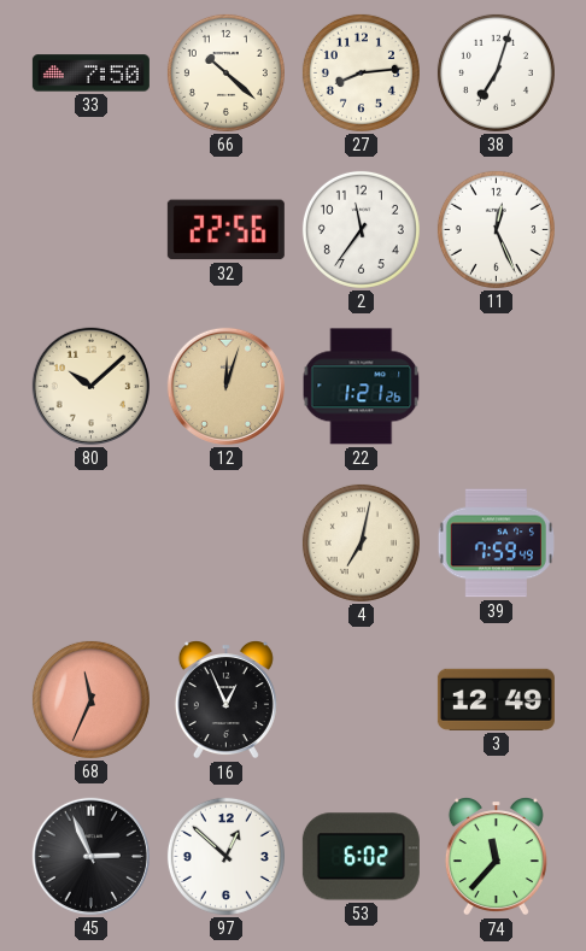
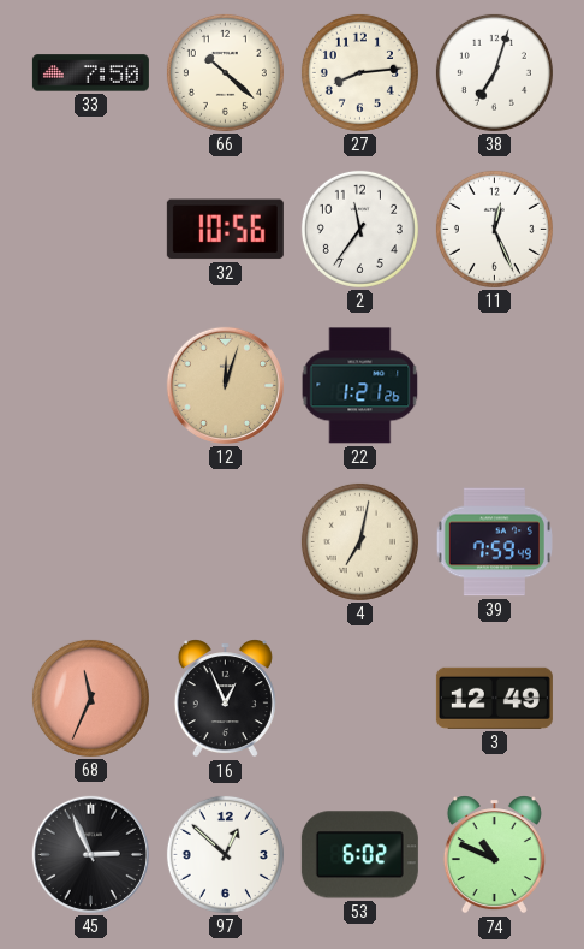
32: 22:56 -> 10:56
80: 10:08 -> none
74: 11:37 -> 10:49
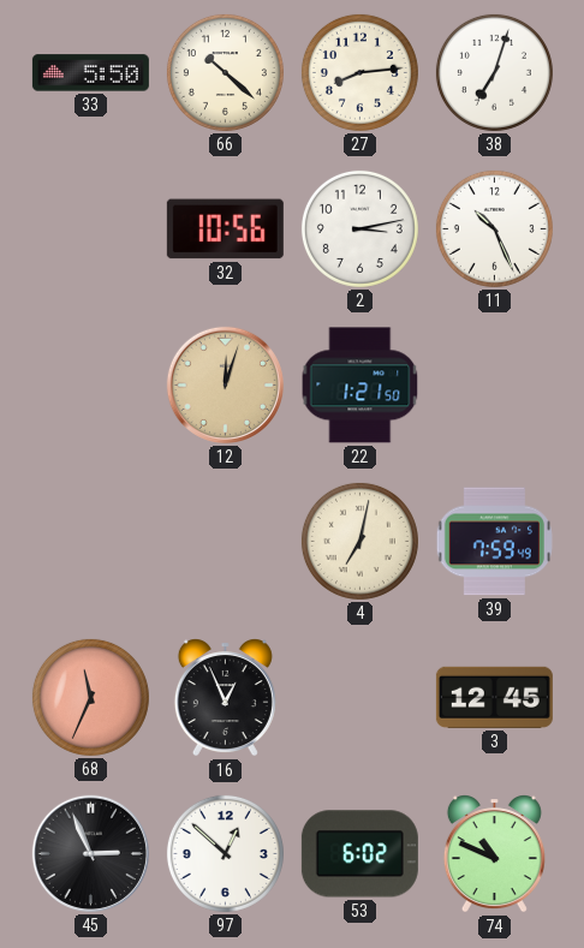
33: 7:50 -> 5:50
2: 11:36 -> 3:13
11: 12:26 -> 10:26
22: 1:21:26 -> 1:21:50
3: 12:49 -> 12:45
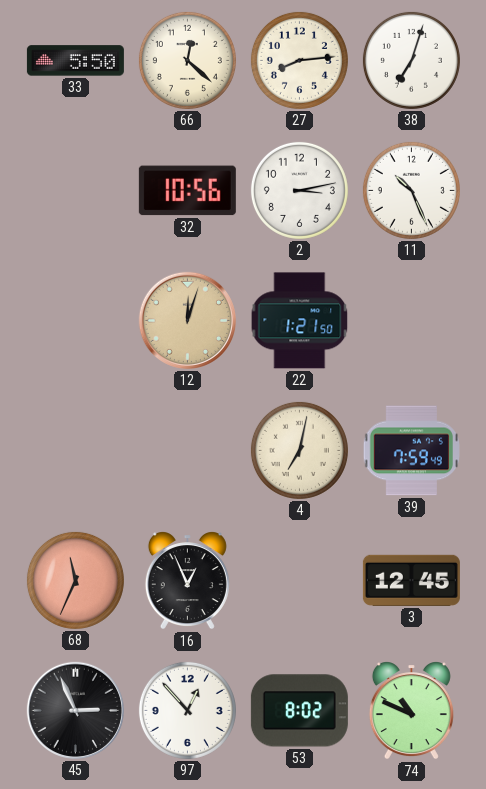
66: 10:22 -> 12:22
97: 12:52 -> 12:53
53: 6:02 -> 8:02
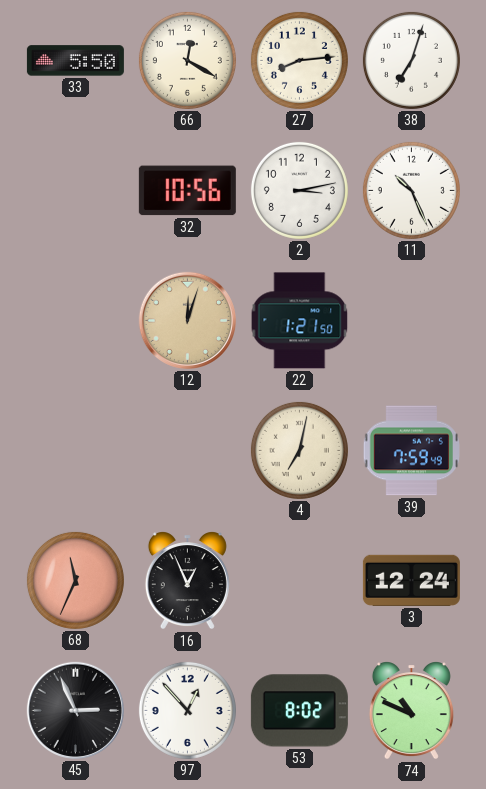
66: 12:22 -> 12:20
3: 12:45 -> 12:24
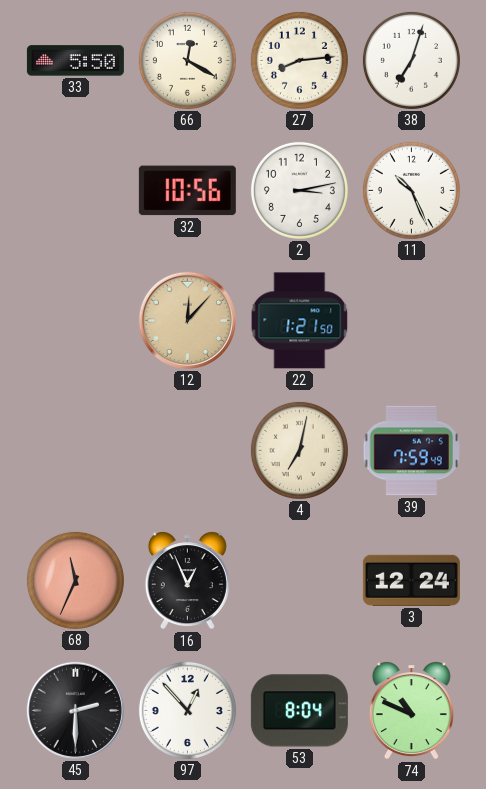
12: 12:03 -> 12:07
45: 2:56 -> 2:30
53: 8:02 -> 8:04
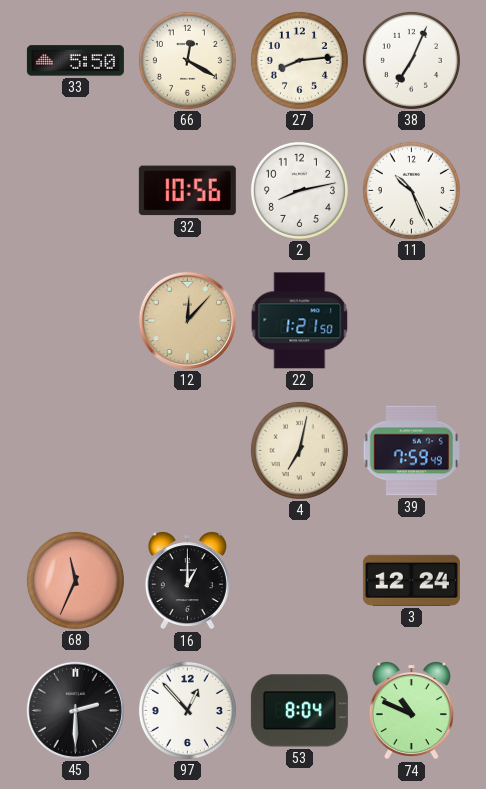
38: 7:03 -> 7:04
2: 3:13 -> 8:13
16: 12:56 -> 1:00
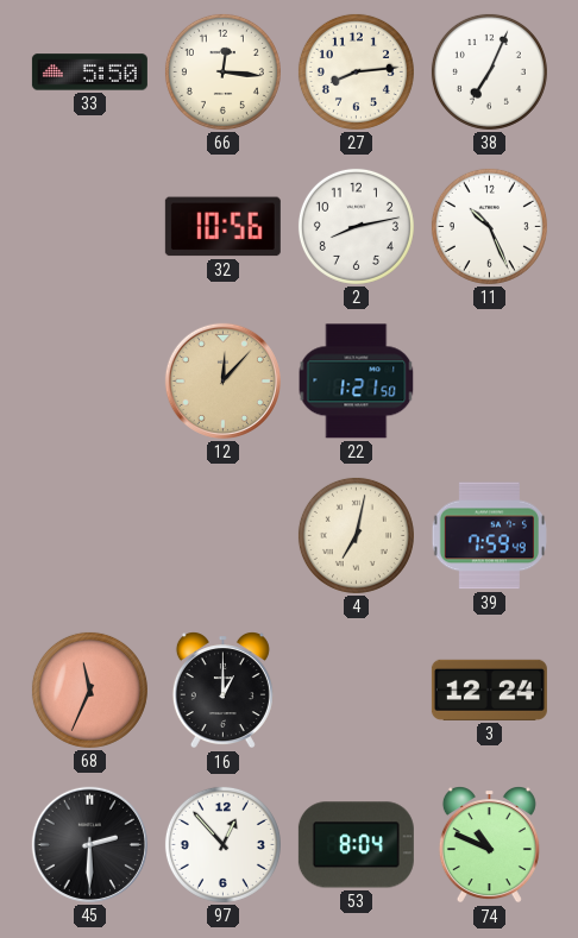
66: 12:20 -> 12:16
